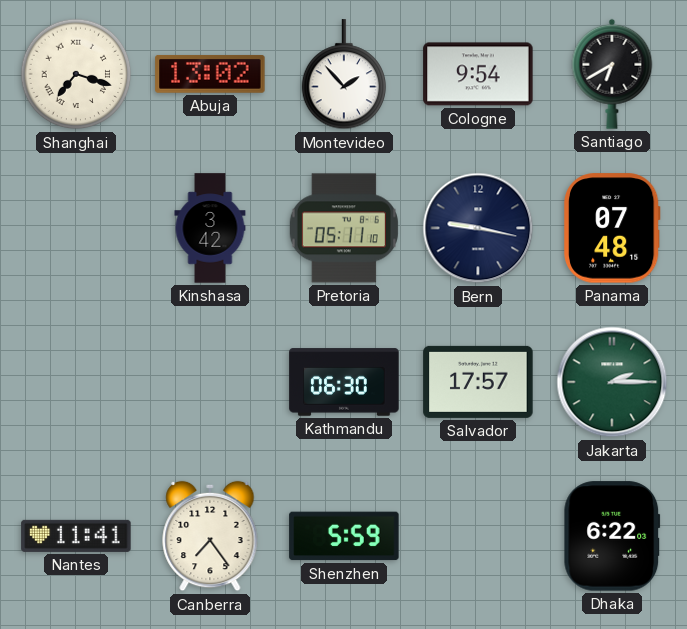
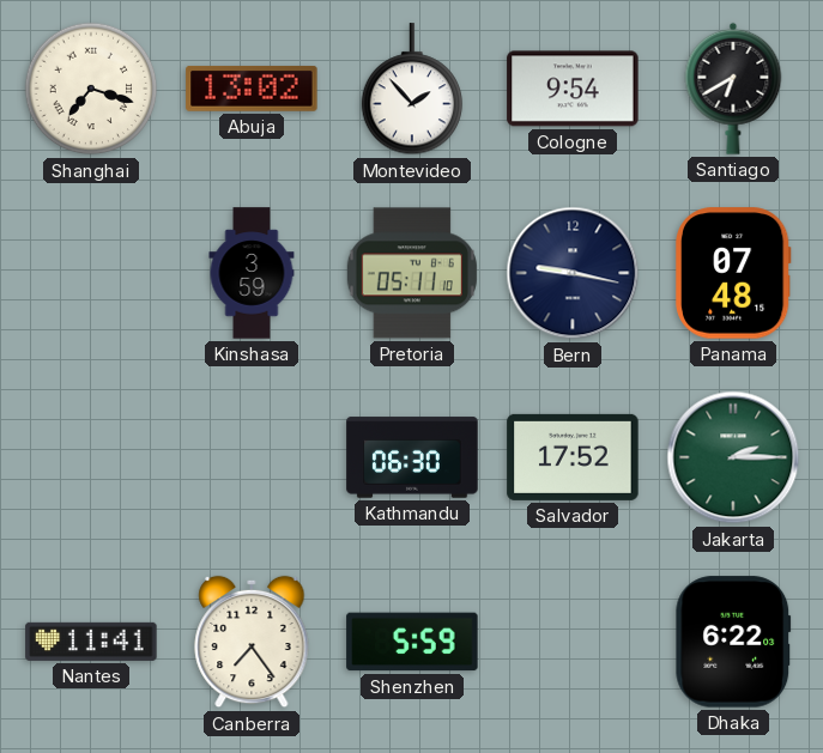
Kinshasa: 3:42 -> 3:59
Salvador: 17:57 -> 17:52
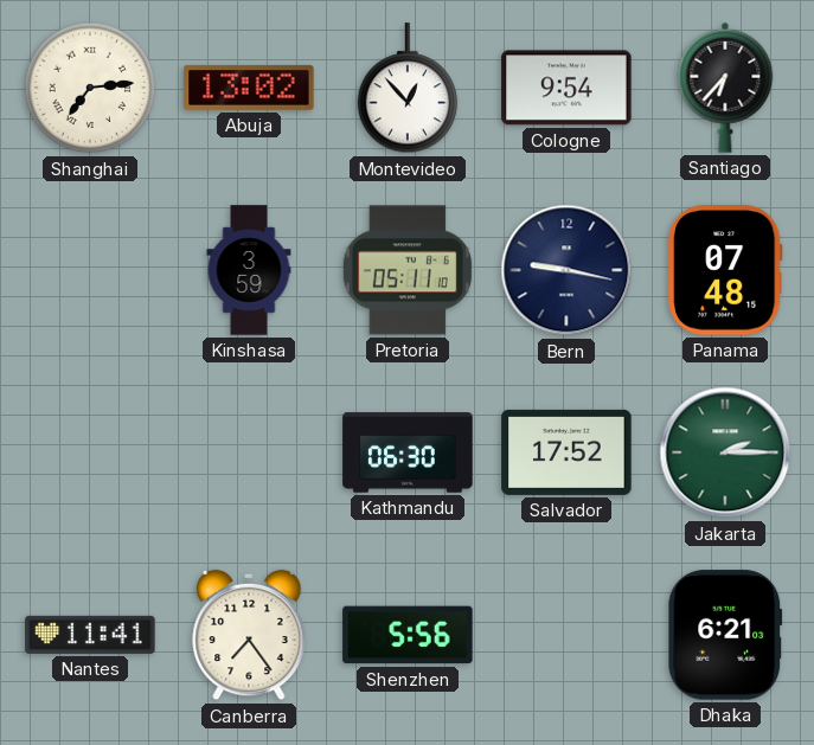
Shanghai: 7:18 -> 7:14
Montevideo: 1:53 -> 12:53
Santiago: 6:40 -> 6:37
Shenzhen: 5:59 -> 5:56
Dhaka: 6:22 -> 6:21
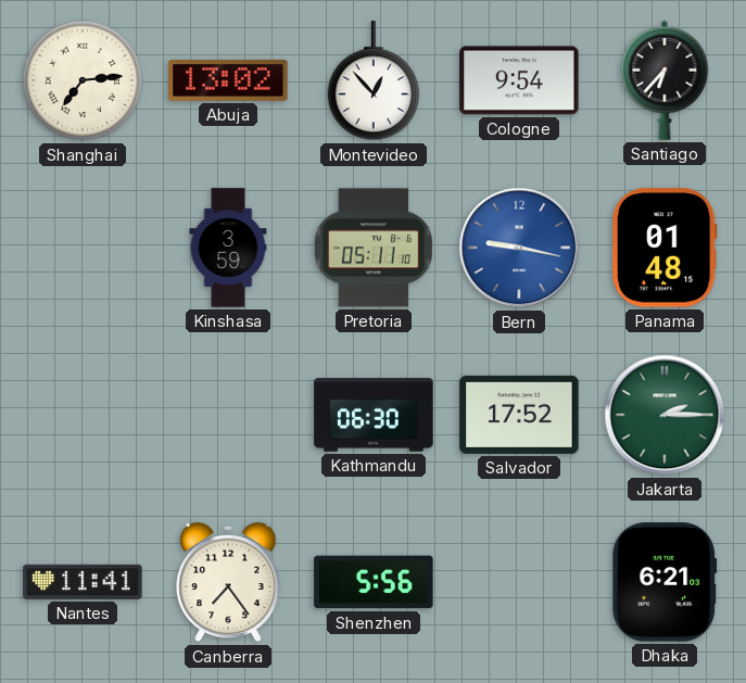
Bern dial: navy -> blue
Panama: 07:48 -> 01:48
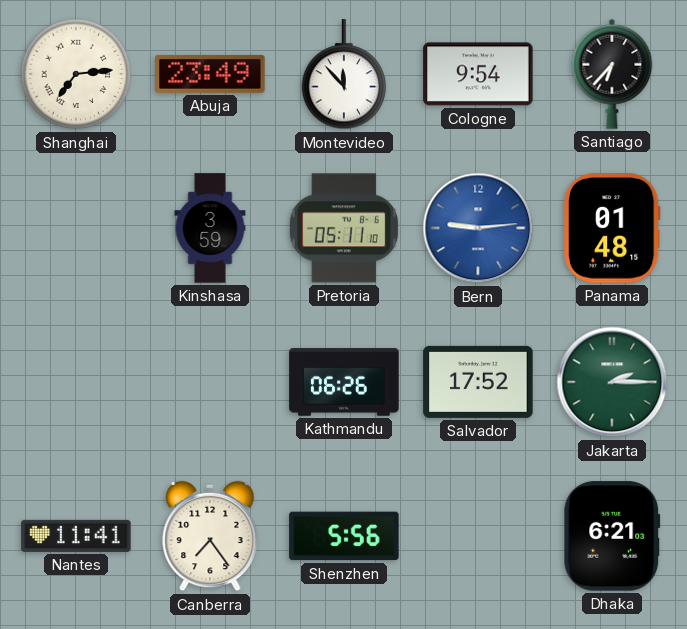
Abuja: 13:02 -> 23:49
Montevideo: 12:53 -> 11:53
Bern: 9:17 -> 9:14
Kathmandu: 06:30 -> 06:26
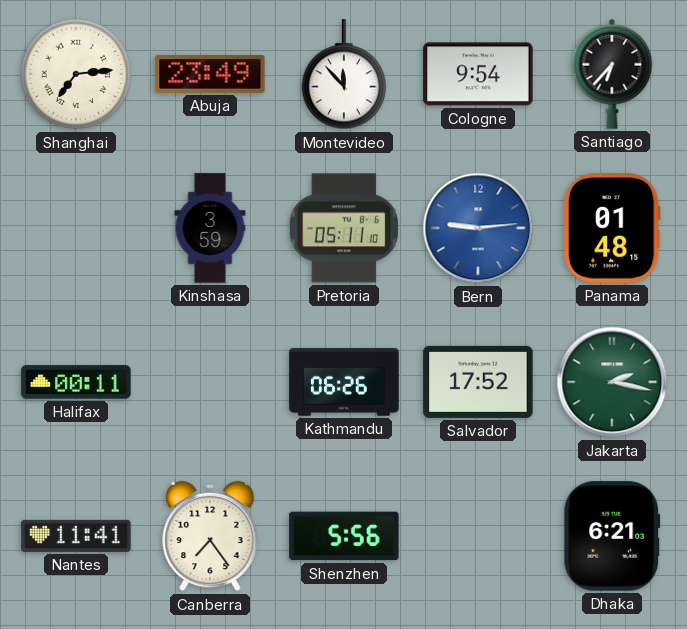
Halifax: none -> 00:11
Jakarta: 2:15 -> 2:17
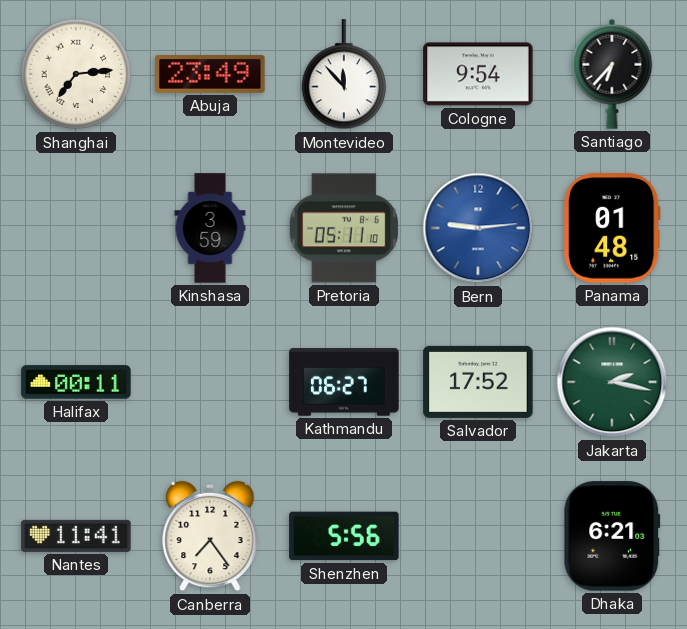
Kathmandu: 06:26 -> 06:27
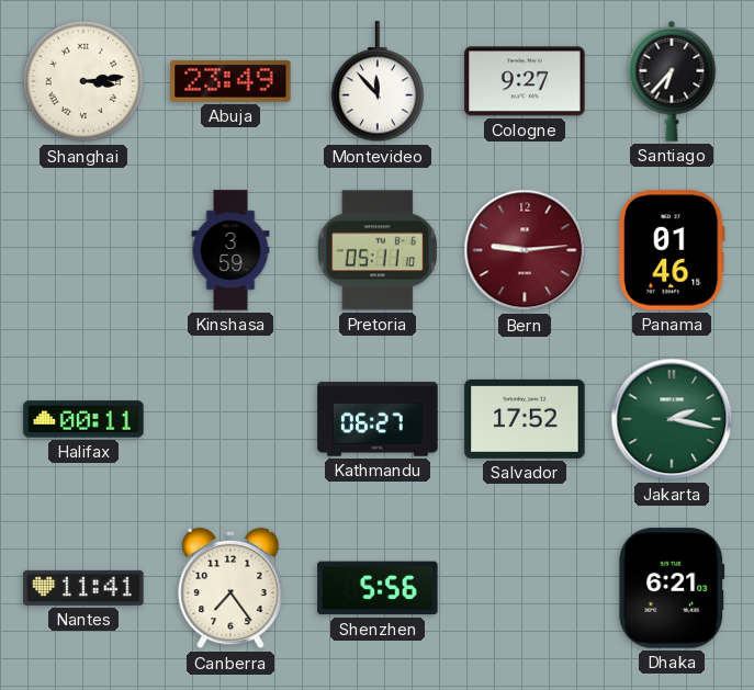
Shanghai: 7:14 -> 3:14
Cologne: 9:54 -> 9:27
Bern dial: blue -> burgundy
Panama: 01:48 -> 01:46
